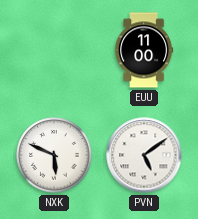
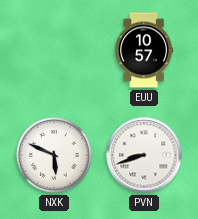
EUU: 11:00 -> 10:57
PVN: 5:09 -> 8:42
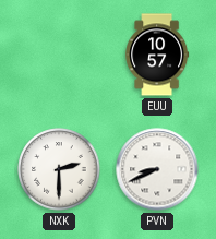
NXK: 5:49 -> 2:30
PVN: 8:42 -> 8:41
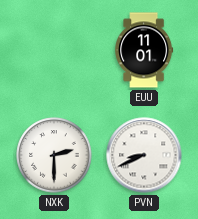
EUU: 10:57 -> 11:01
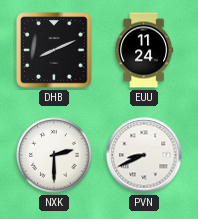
DHB: none -> 8:11
EUU: 11:01 -> 11:24
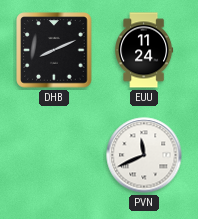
NXK: 2:30 -> none
PVN: 8:41 -> 11:41
